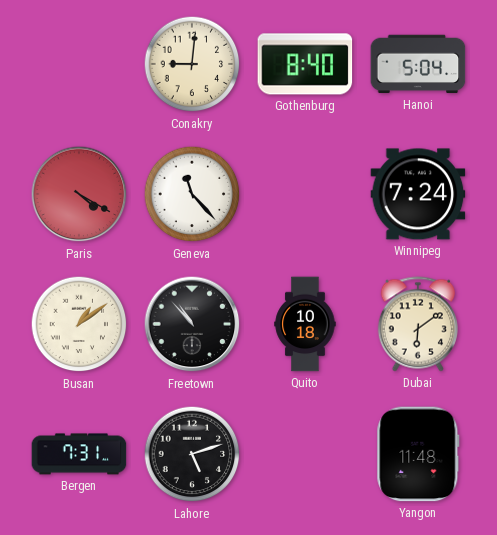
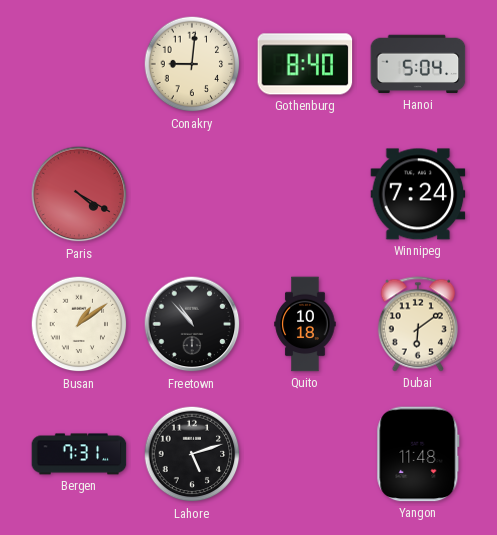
Geneva: 11:23 -> none
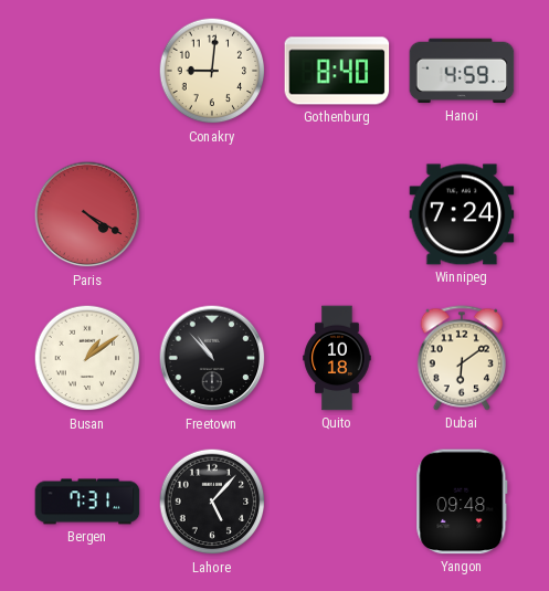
Hanoi: 5:04 -> 4:59
Lahore: 5:12 -> 5:07
Yangon: 11:48 -> 09:48
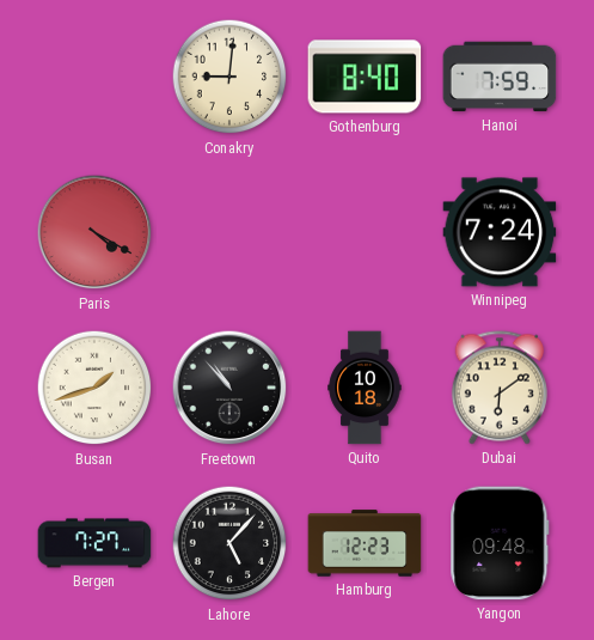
Hanoi: 4:59 -> 7:59
Busan: 1:09 -> 1:42
Bergen: 7:31 -> 7:27
Hamburg: none -> 12:23
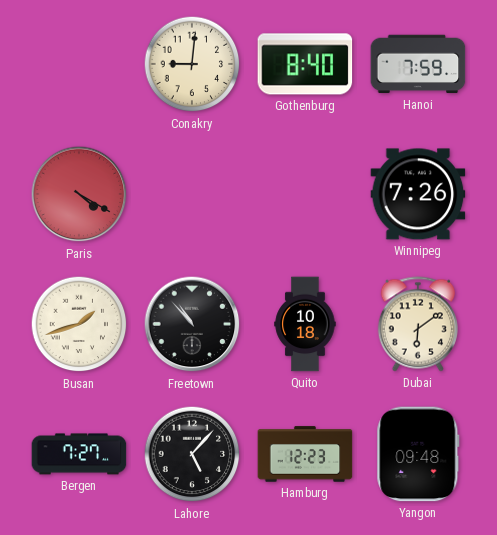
Winnipeg: 7:24 -> 7:26
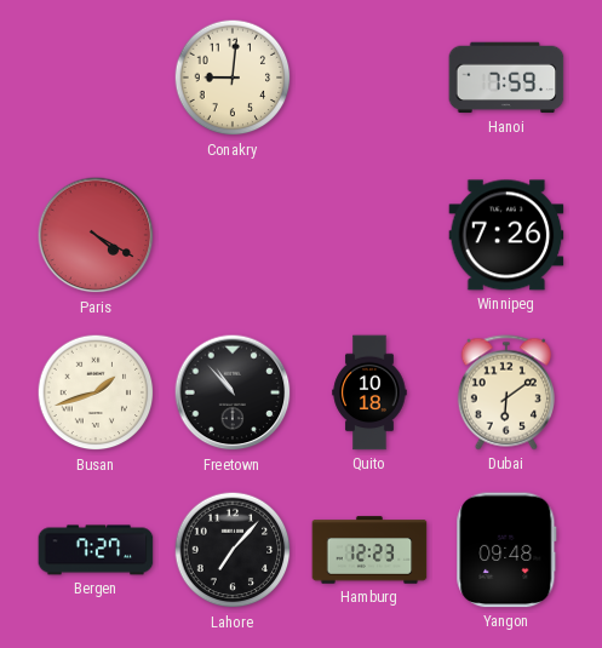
Gothenburg: 8:40 -> none
Lahore: 5:07 -> 7:07
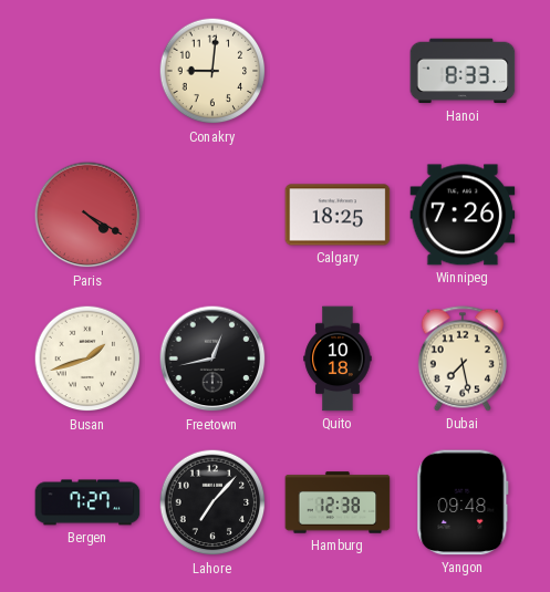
Hanoi: 7:59 -> 8:33
Calgary: none -> 18:25
Freetown: 10:53 -> 12:43
Dubai: 6:09 -> 7:28
Hamburg: 12:23 -> 12:38
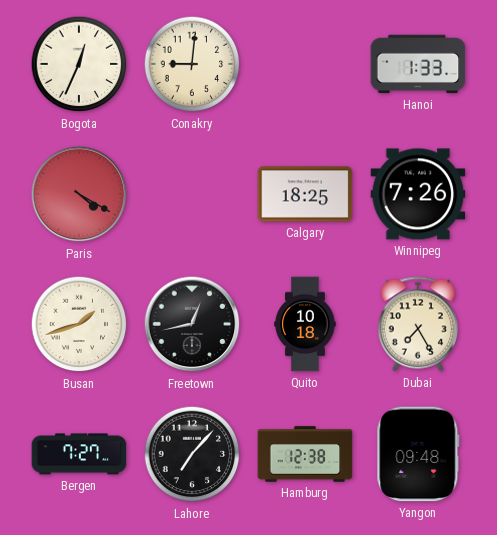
Bogota: none -> 12:34
Hanoi: 8:33 -> 1:33
Dubai: 7:28 -> 7:25
